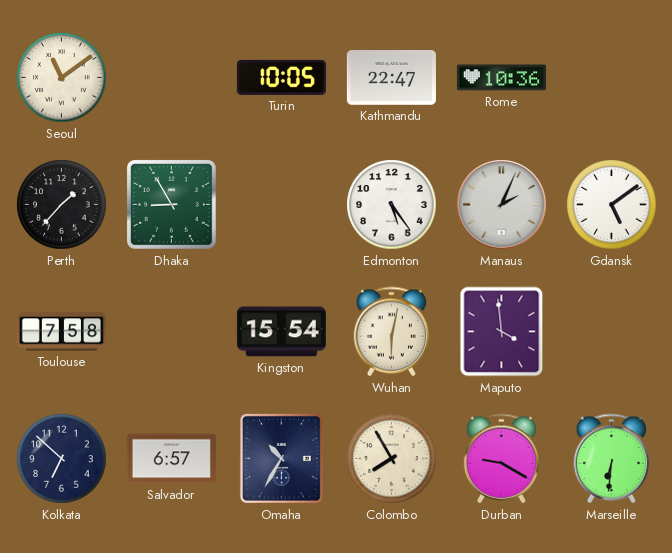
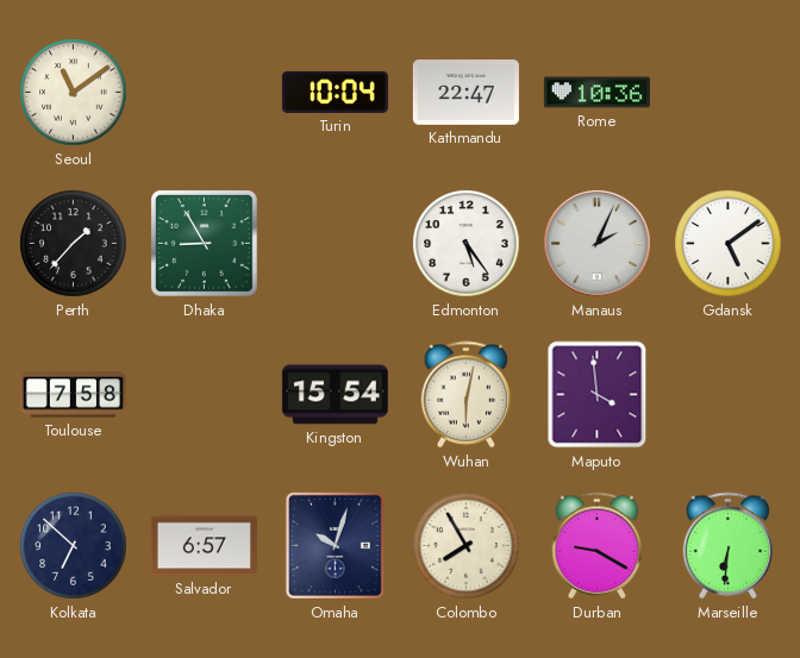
Turin: 10:05 -> 10:04
Omaha: 10:35 -> 10:03
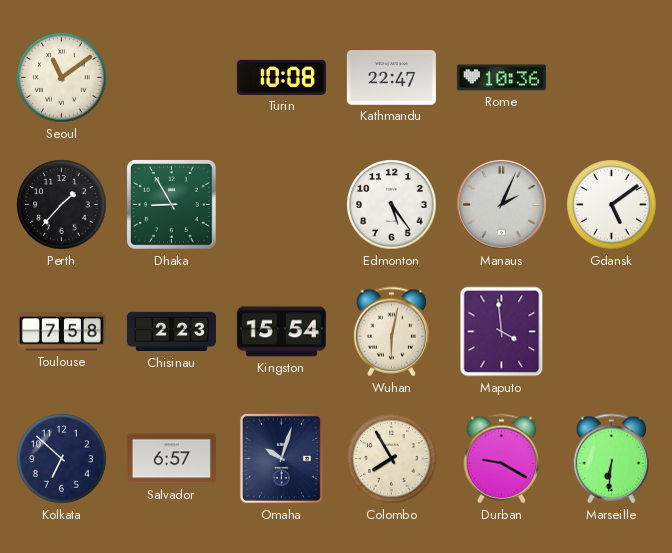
Turin: 10:04 -> 10:08
Chisinau: none -> 2:23
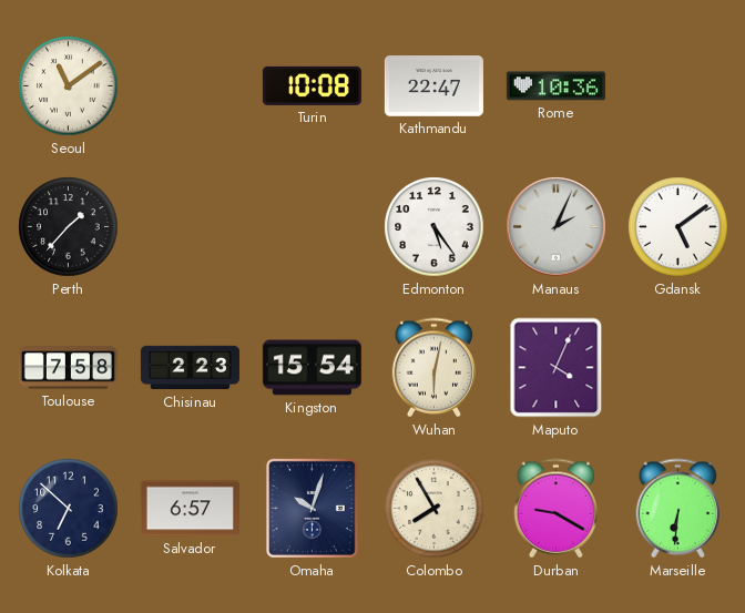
Dhaka: 8:55 -> none
Maputo: 3:59 -> 4:04
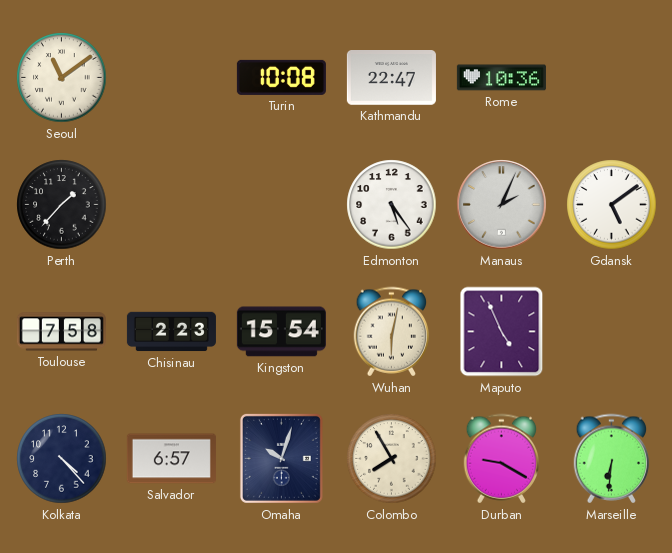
Maputo: 4:04 -> 4:56
Kolkata: 6:52 -> 4:23
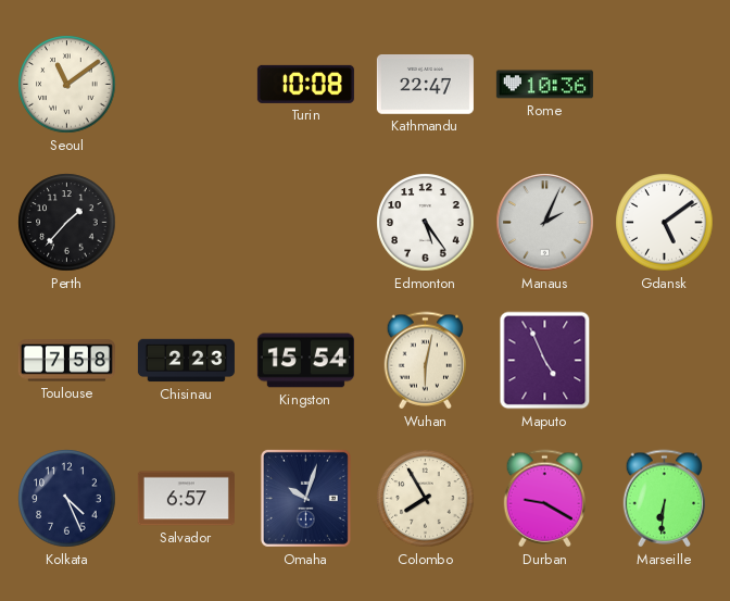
Kolkata: 4:23 -> 4:26
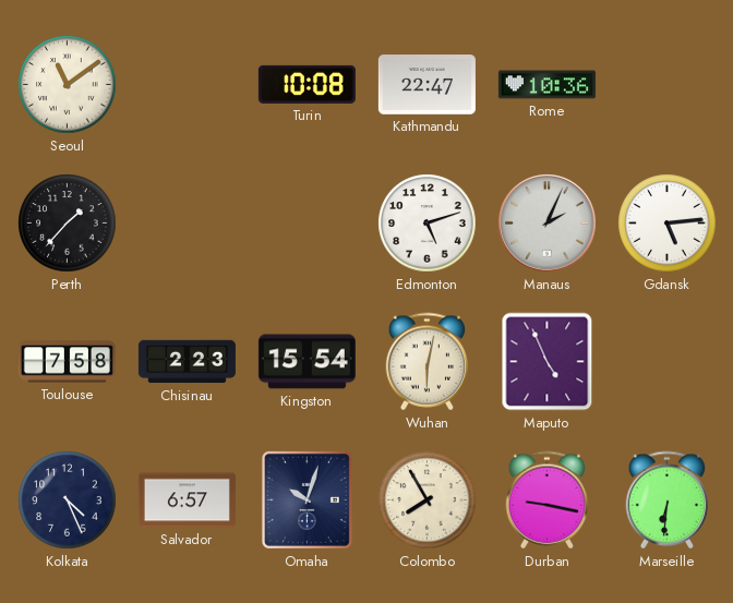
Edmonton: 5:24 -> 5:12
Gdansk: 5:09 -> 5:14
Durban: 9:20 -> 9:17
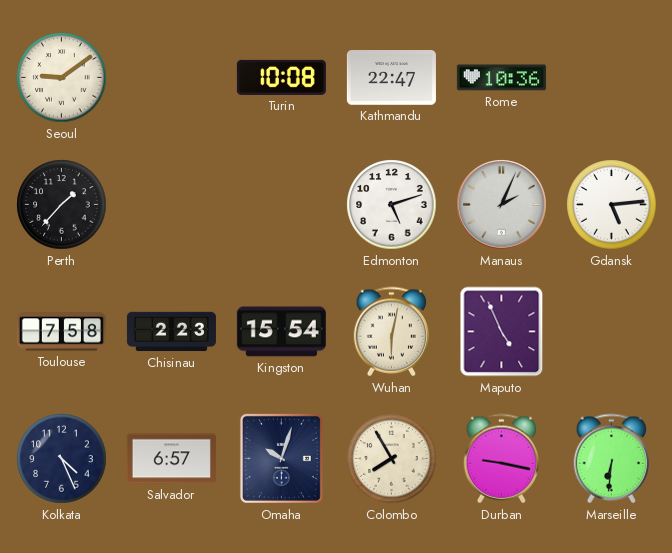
Seoul: 11:09 -> 9:09
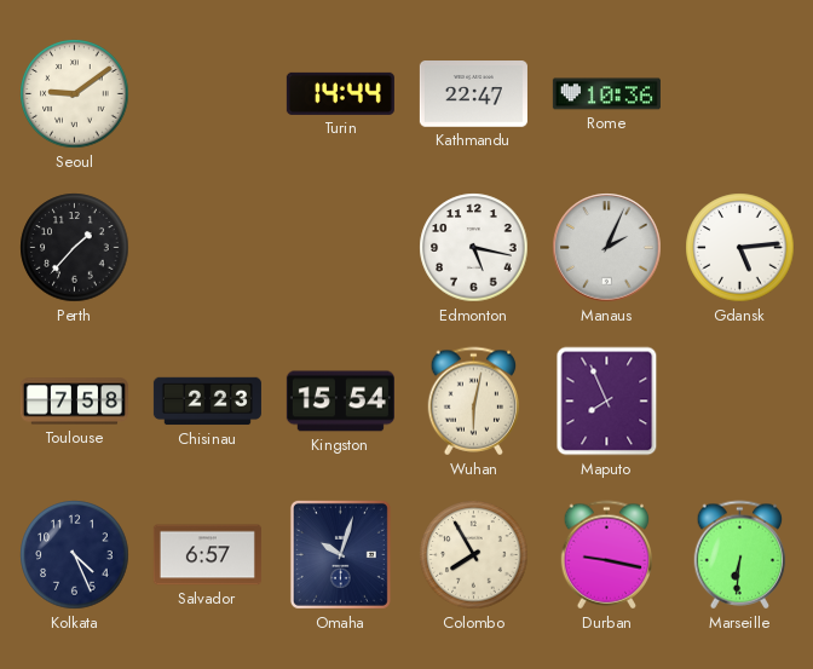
Turin: 10:08 -> 14:44
Edmonton: 5:12 -> 5:17
Maputo: 4:56 -> 7:56
